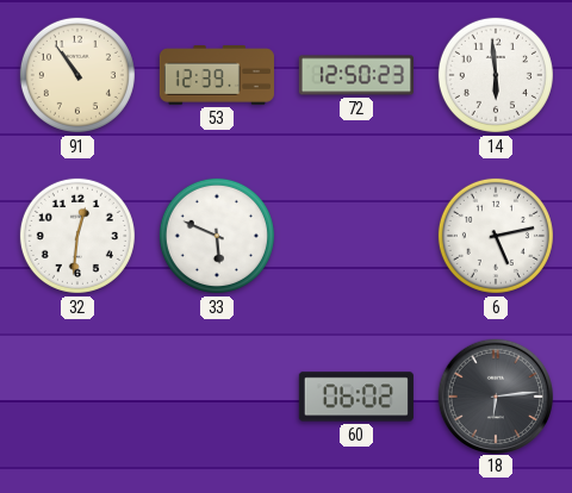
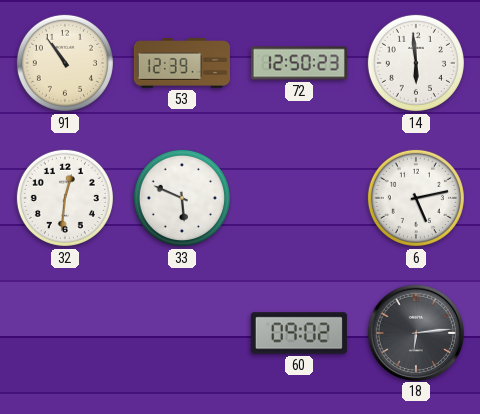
60: 06:02 -> 09:02
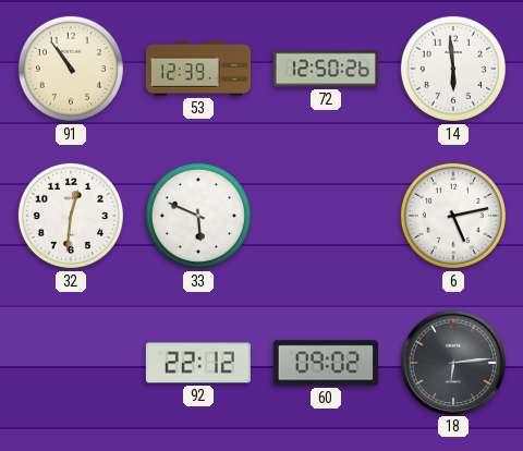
72: 12:50:23 -> 12:50:26
92: none -> 22:12
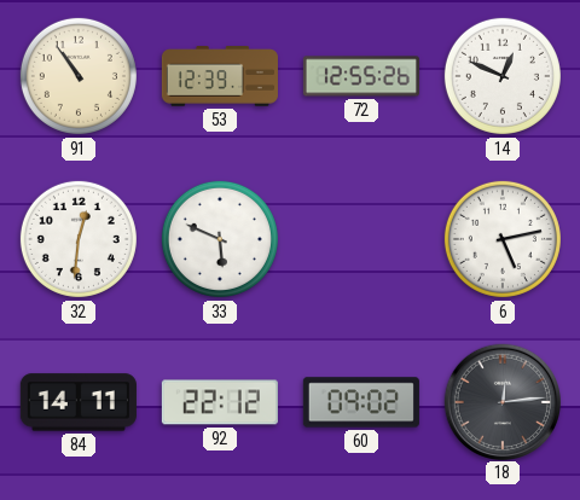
72: 12:50 -> 12:55
14: 5:59 -> 12:49
84: none -> 14:11
18: 6:14 -> 12:14
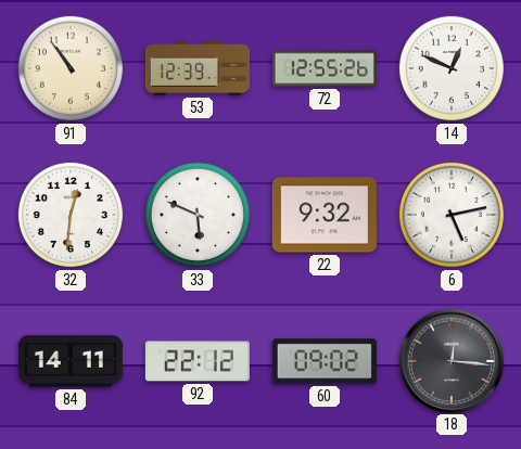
22: none -> 9:32
18: 12:14 -> 12:16
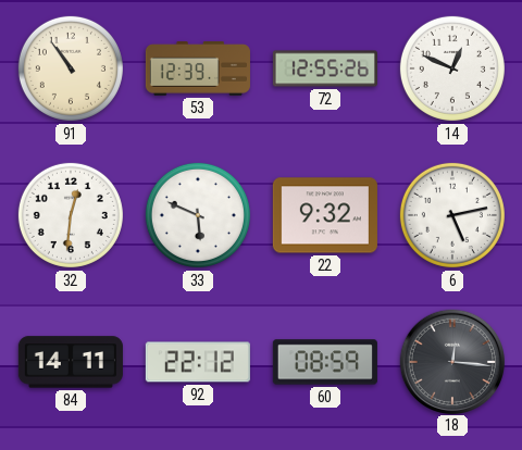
60: 09:02 -> 08:59
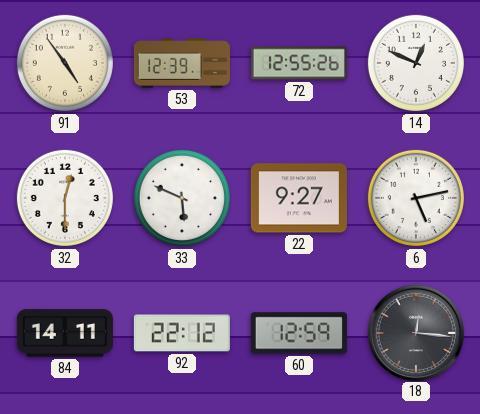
91: 10:54 -> 4:54
32: 12:31 -> 12:30
22: 9:32 -> 9:27
60: 08:59 -> 12:59
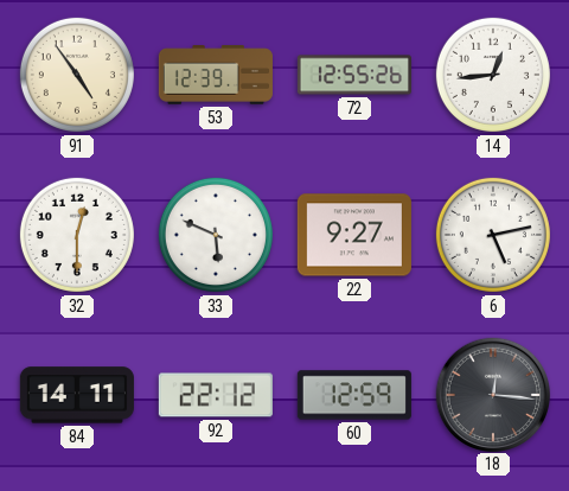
14: 12:49 -> 12:44
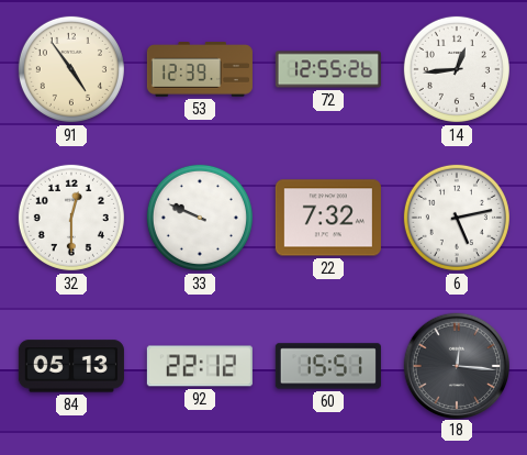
33: 5:49 -> 9:49
22: 9:27 -> 7:32
84: 14:11 -> 05:13
60: 12:59 -> 15:51
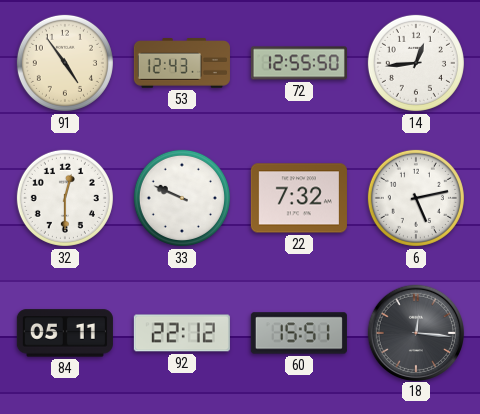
53: 12:39 -> 12:43
72: 12:55:26 -> 12:55:50
84: 05:13 -> 05:11
